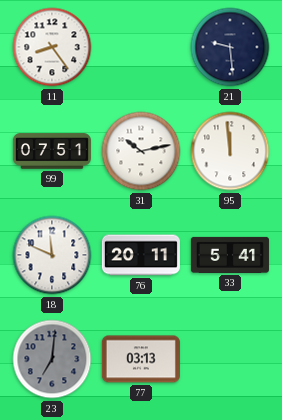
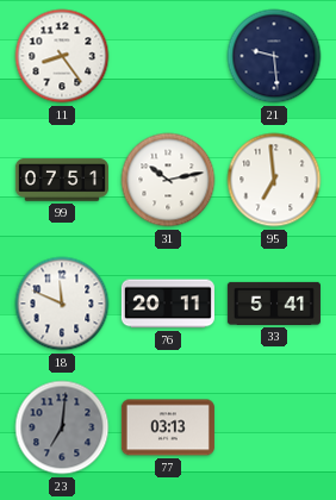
95: 11:59 -> 6:59
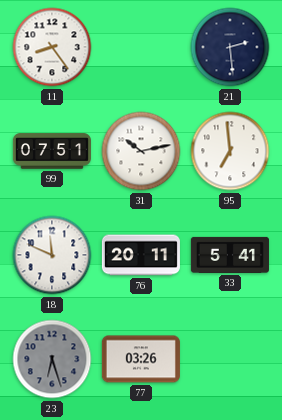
21: 9:29 -> 2:29
23: 7:01 -> 6:27
77: 03:13 -> 03:26
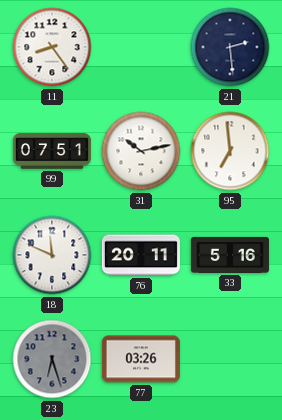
33: 5:41 -> 5:16
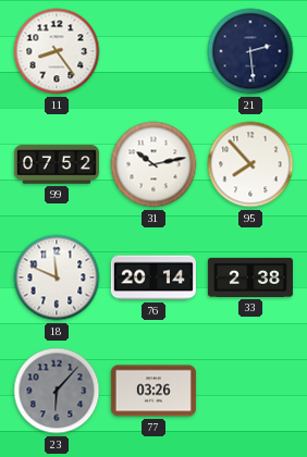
99: 07:51 -> 07:52
95: 6:59 -> 7:53
76: 20:11 -> 20:14
33: 5:16 -> 2:38
23: 6:27 -> 6:07
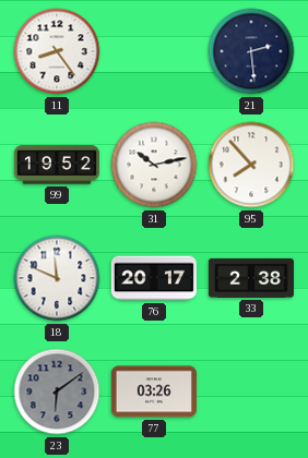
99: 07:52 -> 19:52
76: 20:14 -> 20:17
23: 6:07 -> 6:09
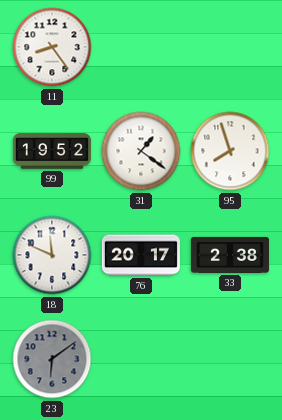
21: 2:29 -> none
31: 10:13 -> 1:21
95: 7:53 -> 7:57
77: 03:26 -> none
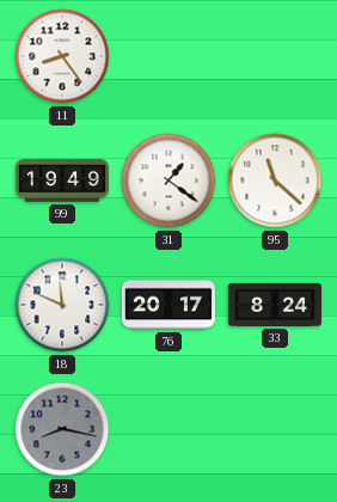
99: 19:52 -> 19:49
95: 7:57 -> 11:22
33: 2:38 -> 8:24
23: 6:09 -> 8:17
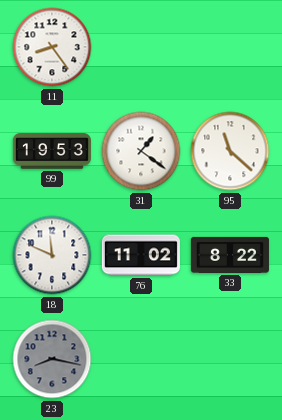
99: 19:49 -> 19:53
76: 20:17 -> 11:02
33: 8:24 -> 8:22
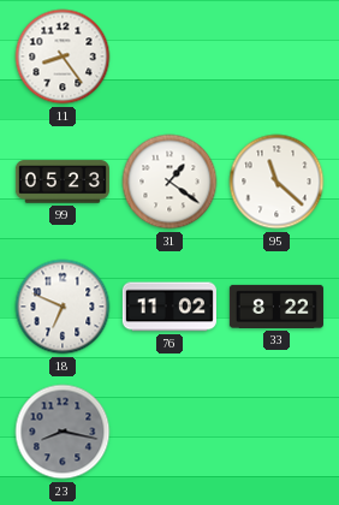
99: 19:53 -> 05:23
18: 11:49 -> 6:49
